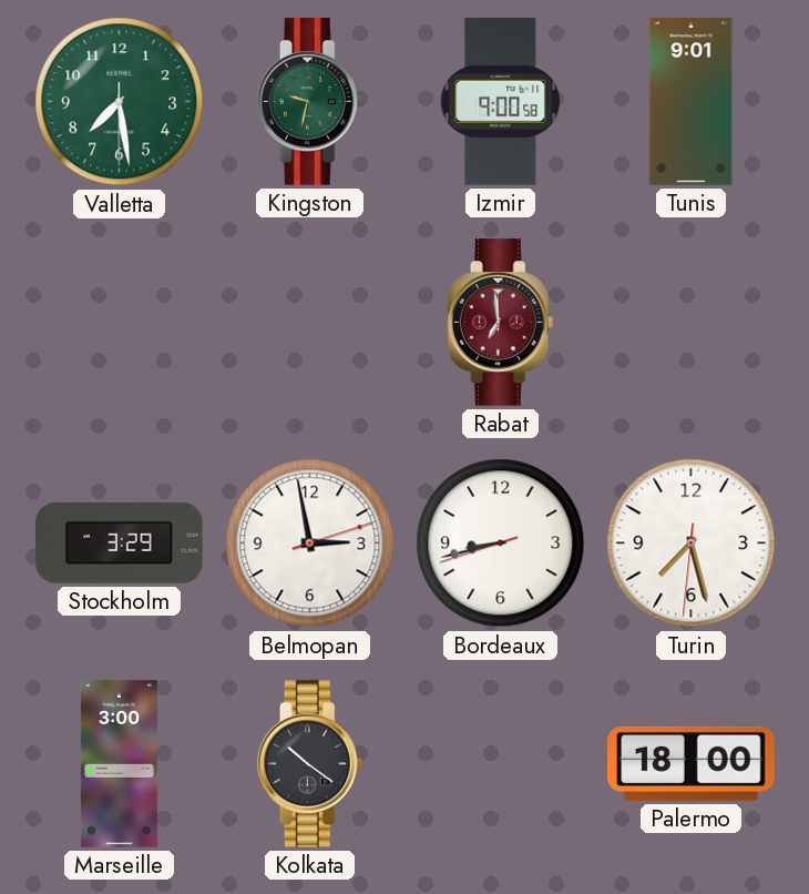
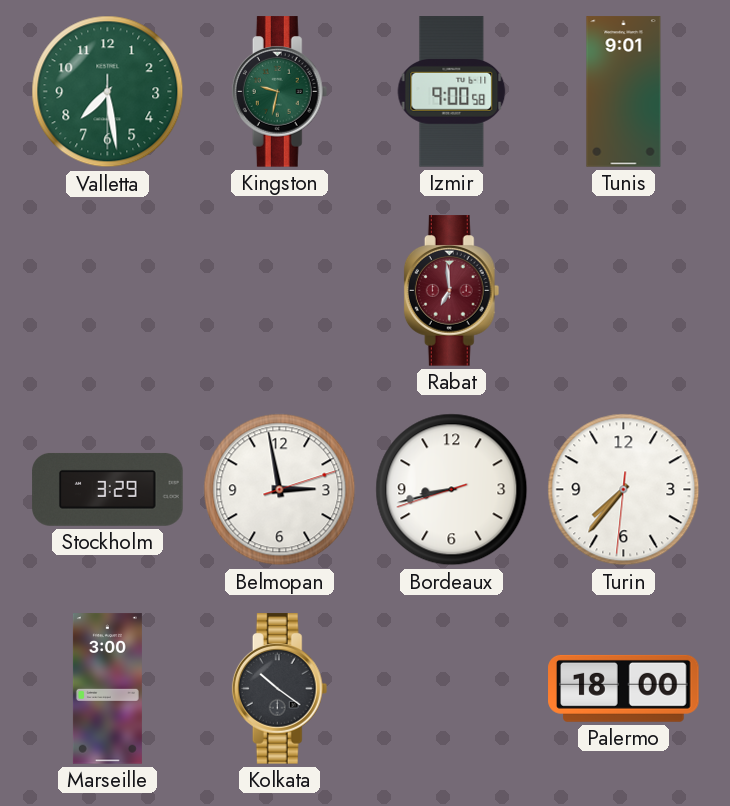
Turin: 7:27 -> 7:36
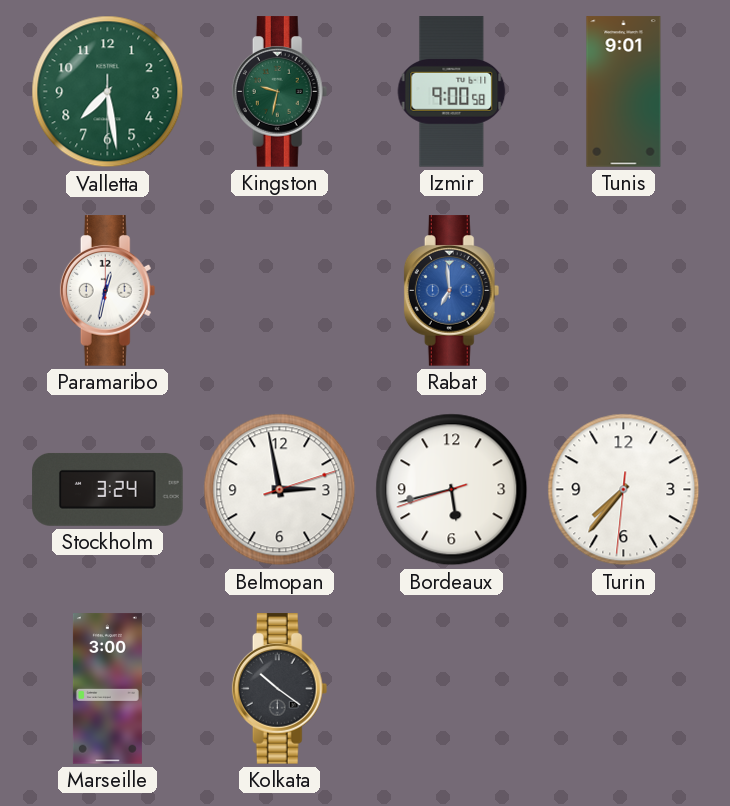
Paramaribo: none -> 12:32
Rabat dial: burgundy -> blue
Stockholm: 3:29 -> 3:24
Bordeaux: 8:42 -> 5:42
Palermo: 18:00 -> none
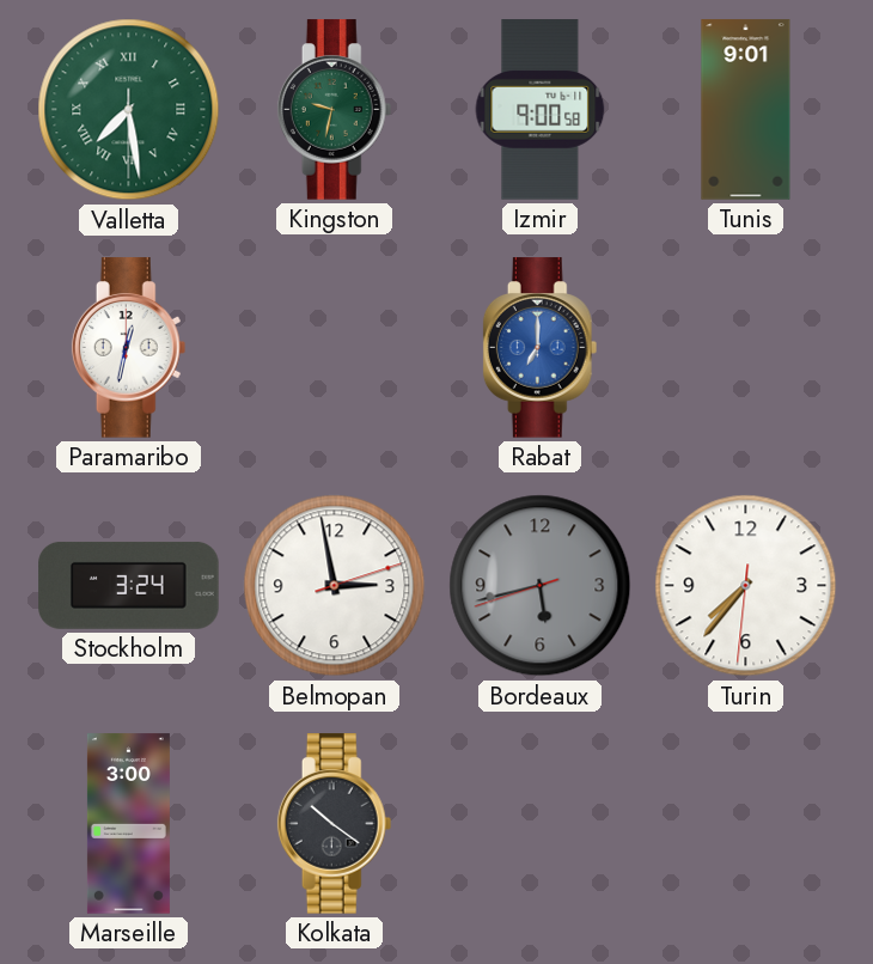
Valletta numerals: Arabic -> Roman
Rabat: 6:59 -> 7:00
Bordeaux dial: white -> grey
